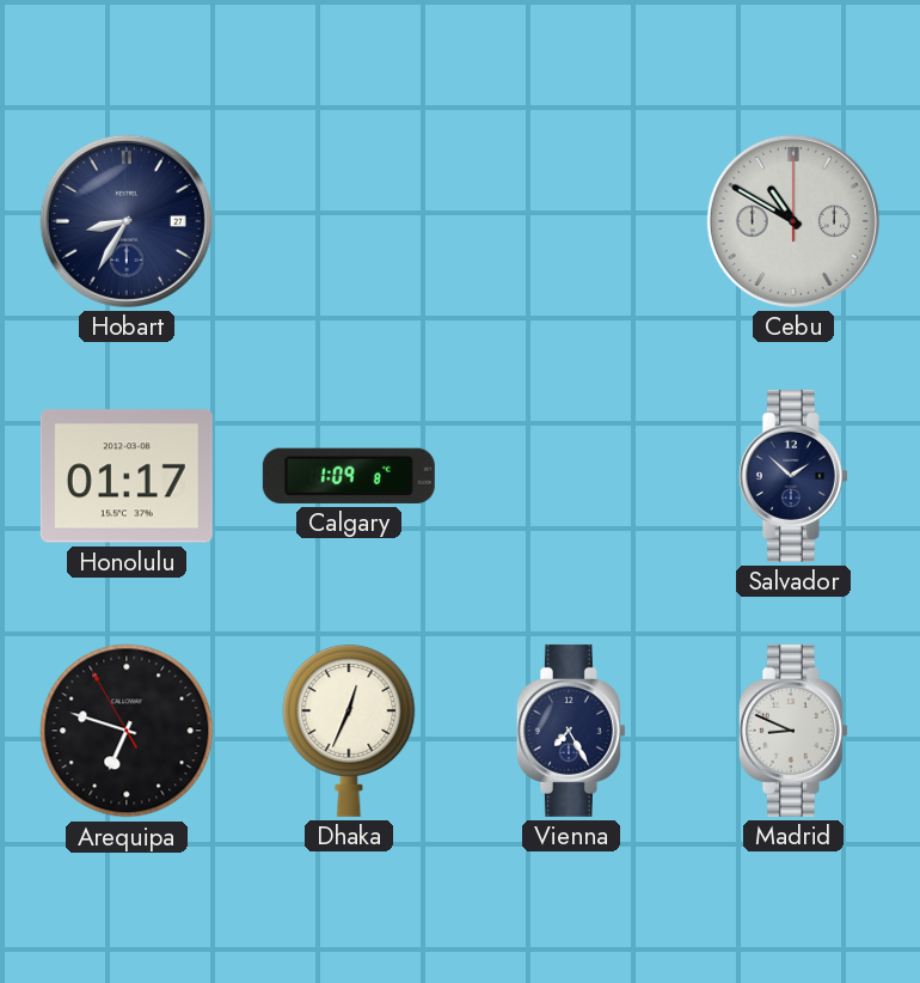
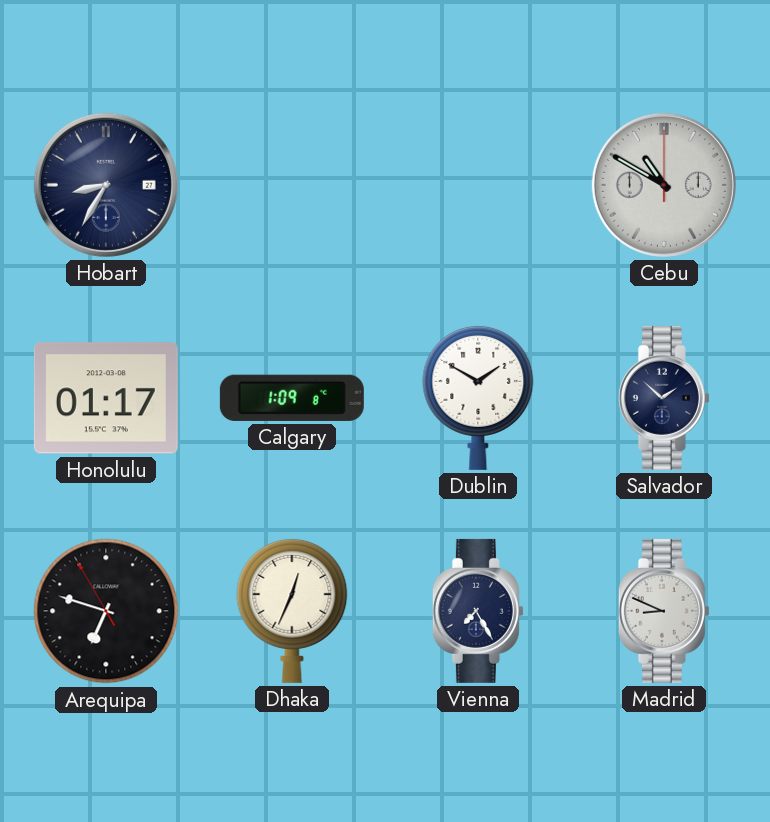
Dublin: none -> 1:50
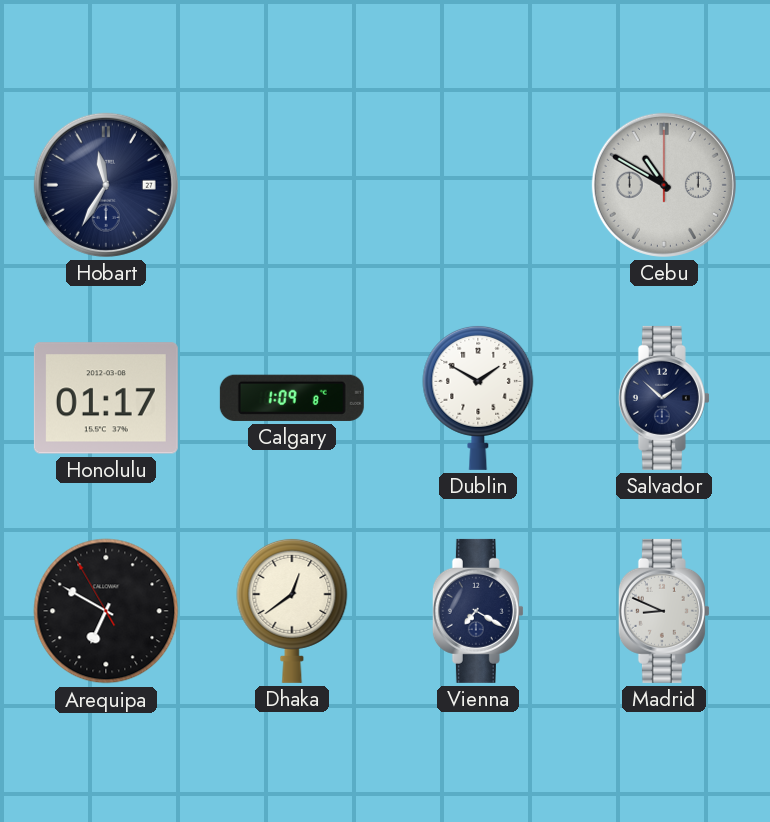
Hobart: 8:35 -> 11:35
Arequipa: 6:47 -> 6:49
Dhaka: 12:34 -> 12:39
Vienna: 7:25 -> 7:20
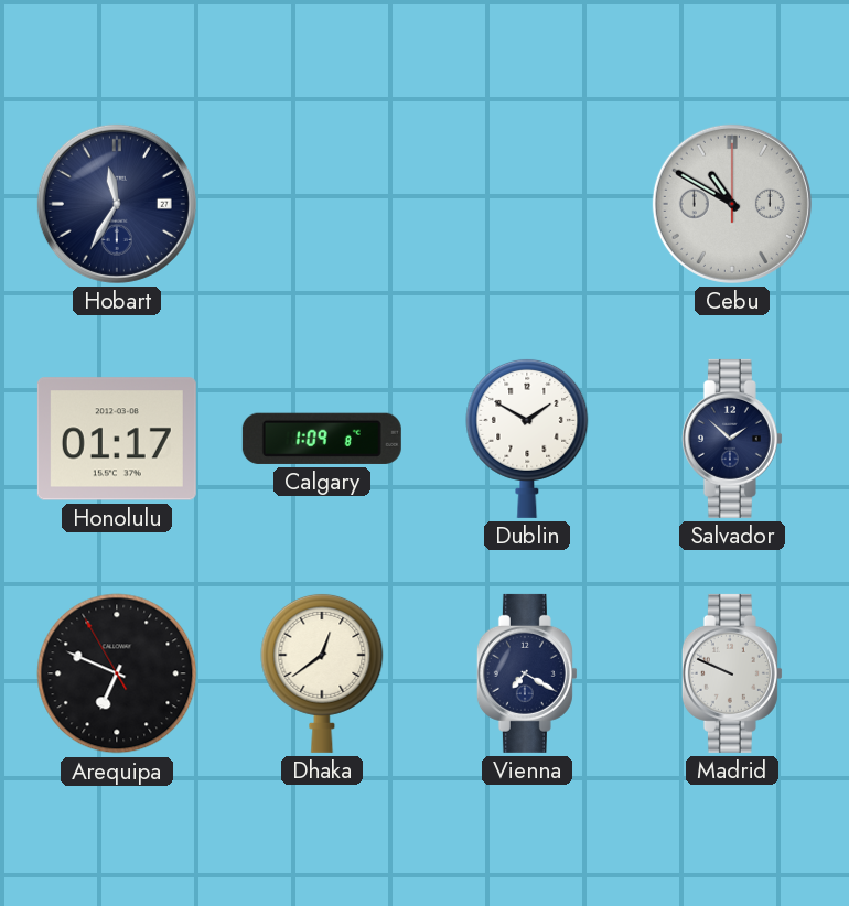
Arequipa: 6:49 -> 6:48
Madrid: 8:49 -> 9:49
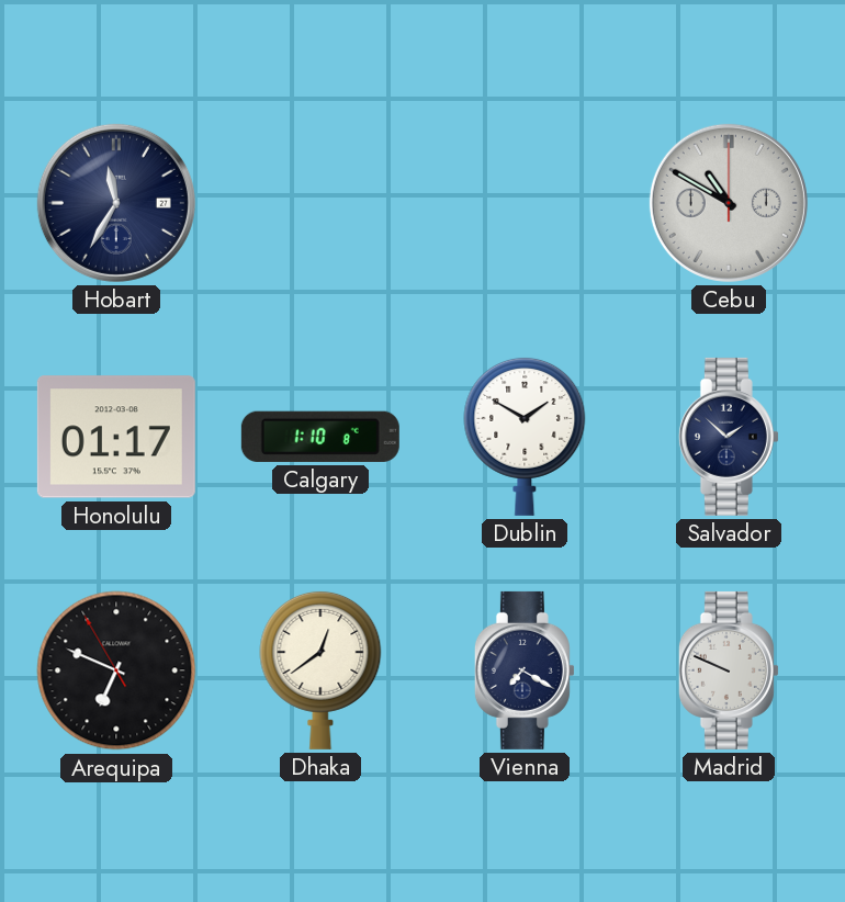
Calgary: 1:09 -> 1:10
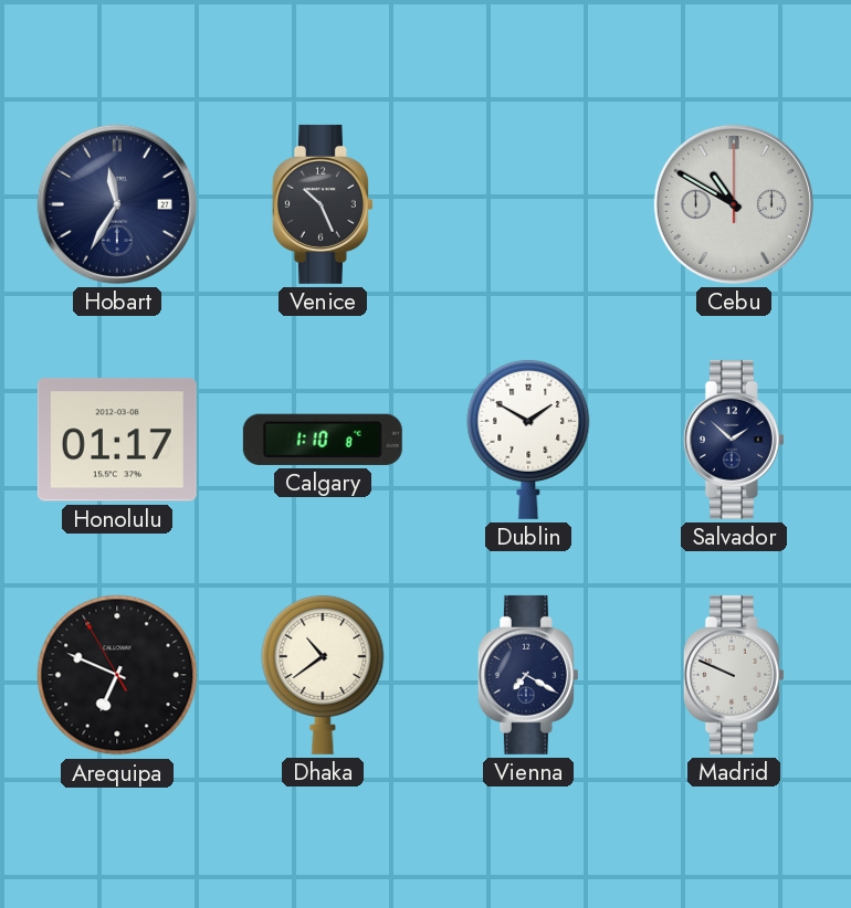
Venice: none -> 10:26
Dhaka: 12:39 -> 10:39
